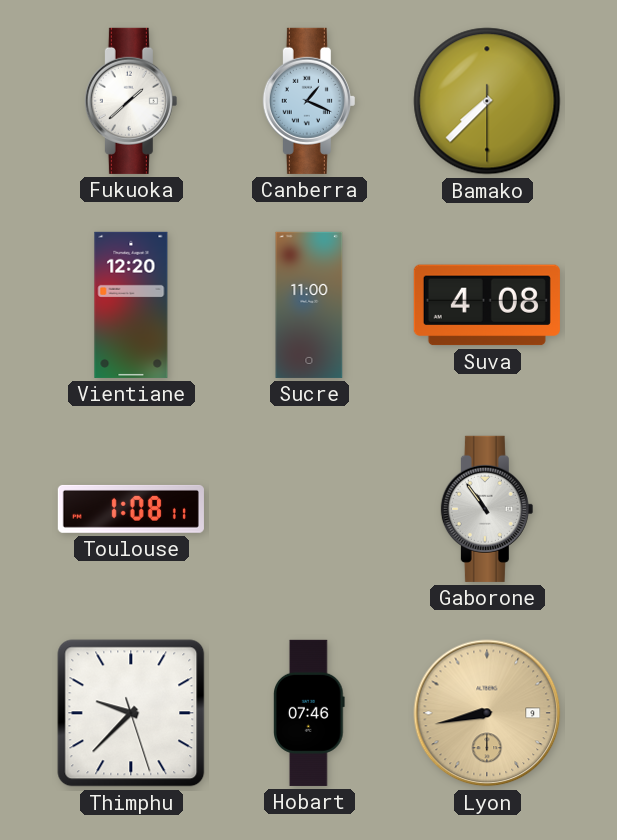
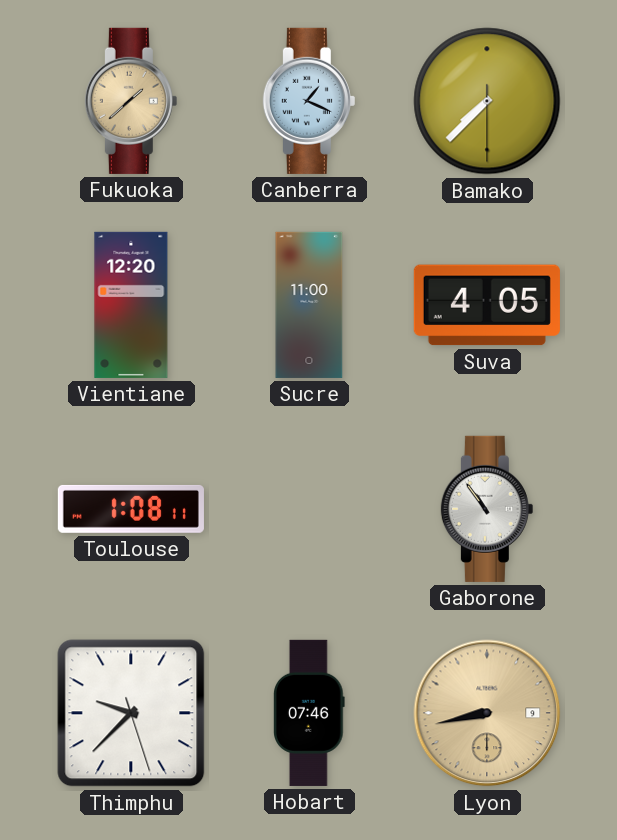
Fukuoka dial: white -> champagne
Suva: 4:08 -> 4:05
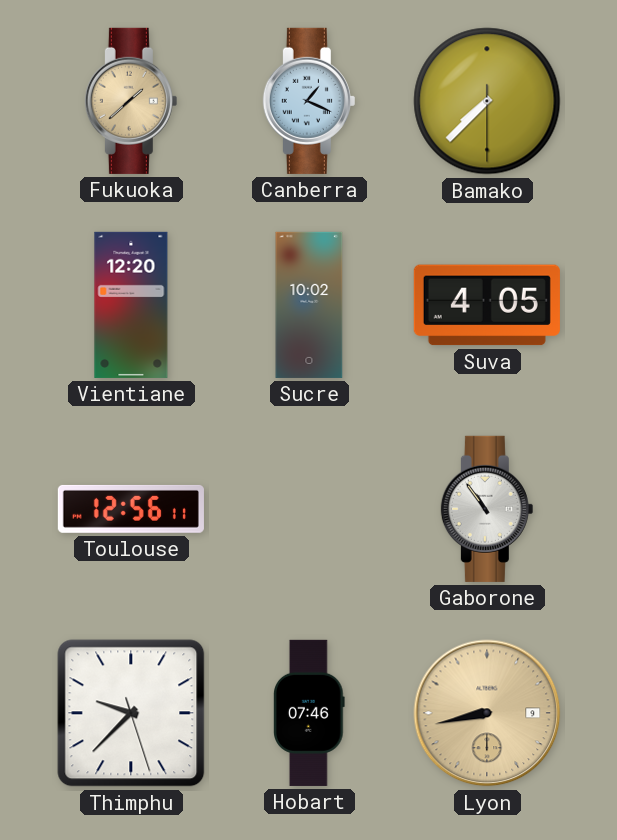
Sucre: 11:00 -> 10:02
Toulouse: 1:08 -> 12:56
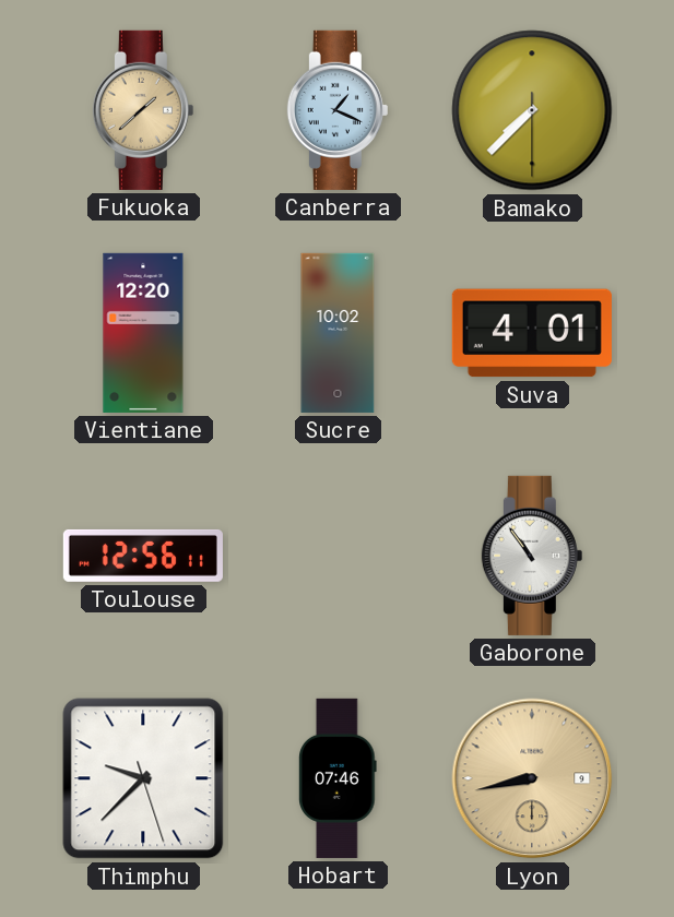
Suva: 4:05 -> 4:01
